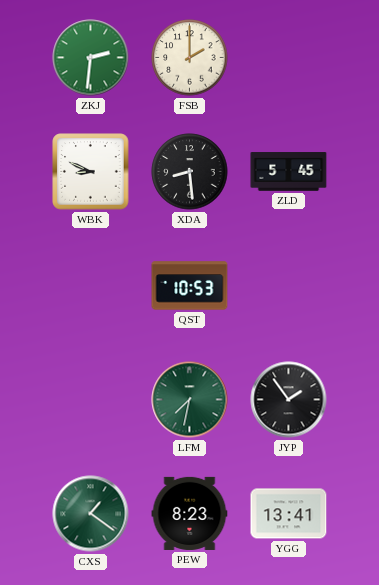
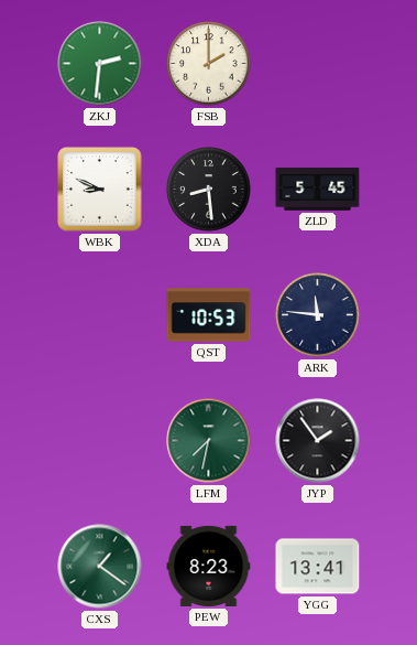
ARK: none -> 11:46
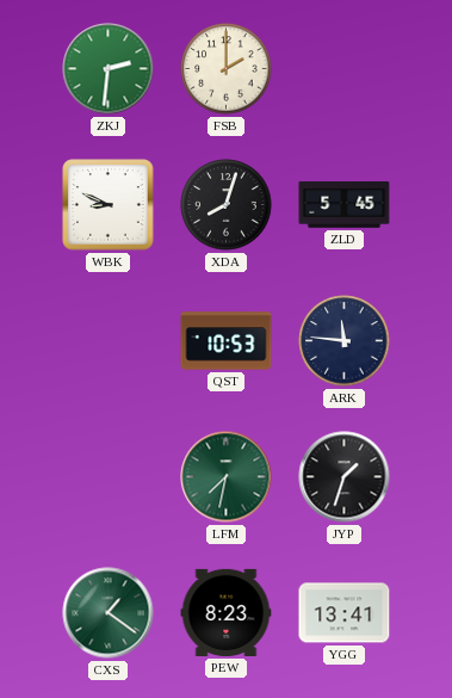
XDA: 8:29 -> 8:03
JYP: 1:54 -> 1:33
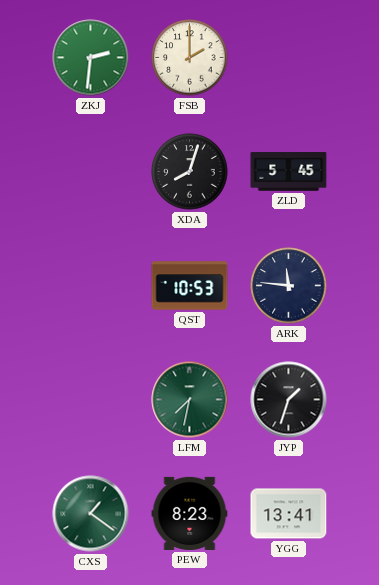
WBK: 8:49 -> none
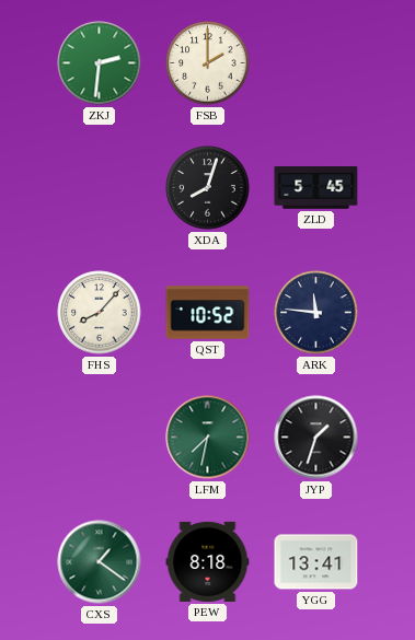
FHS: none -> 8:07
QST: 10:53 -> 10:52
PEW: 8:23 -> 8:18
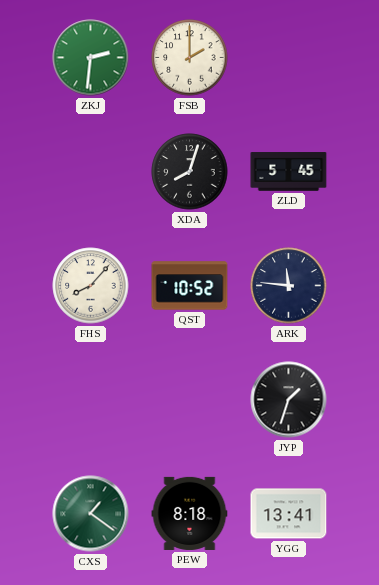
LFM: 7:32 -> none
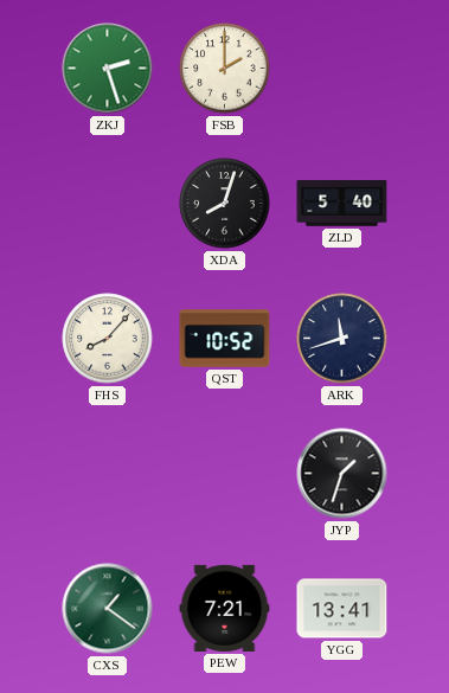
ZKJ: 2:31 -> 2:27
ZLD: 5:45 -> 5:40
ARK: 11:46 -> 11:42
PEW: 8:18 -> 7:21
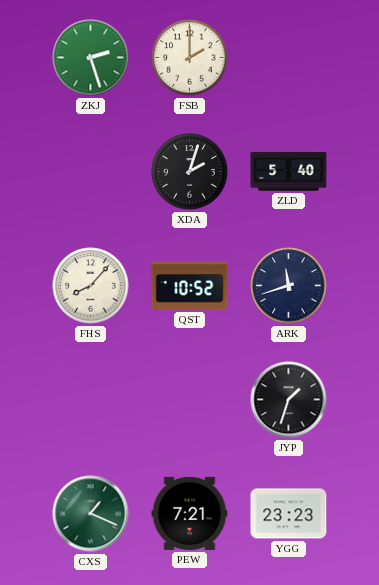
XDA: 8:03 -> 2:03
CXS: 1:21 -> 1:19
YGG: 13:41 -> 23:23
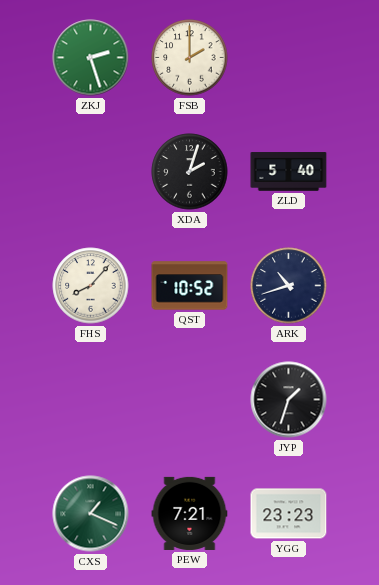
ARK: 11:42 -> 10:42
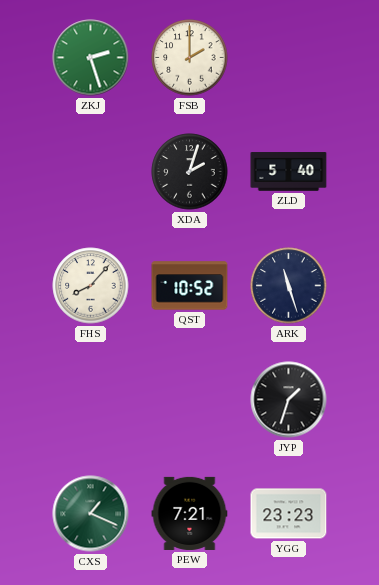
ARK: 10:42 -> 11:27
